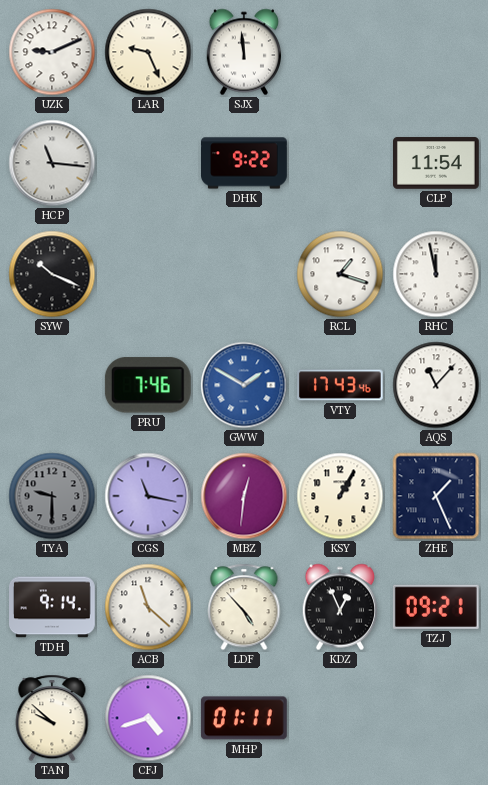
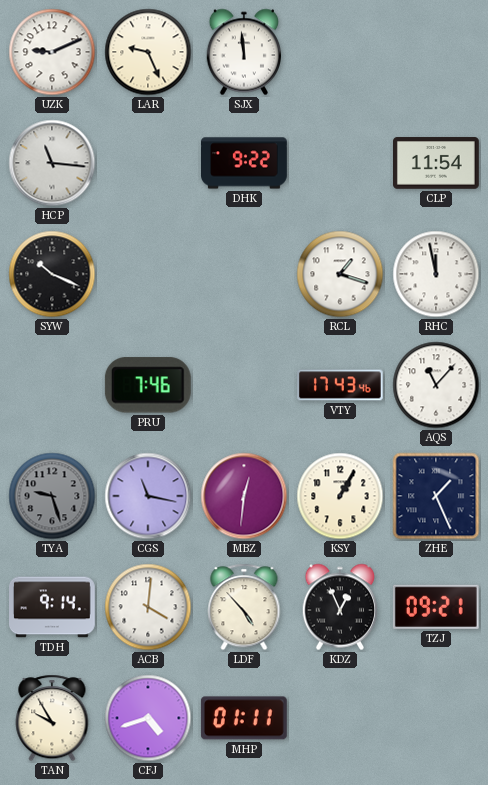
GWW: 1:50 -> none
TYA: 9:30 -> 9:27
ACB: 11:22 -> 4:01
TAN: 9:52 -> 9:55
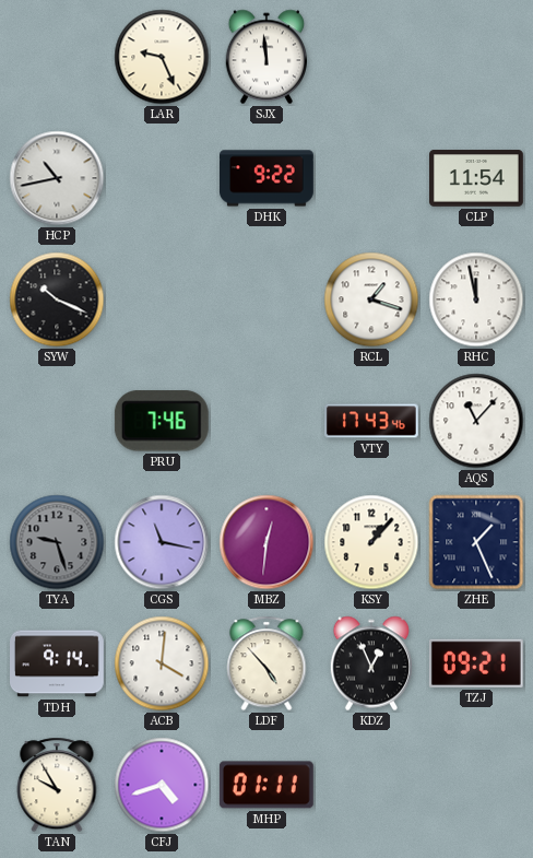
UZK: 9:11 -> none
HCP: 11:16 -> 10:43
KSY: 1:05 -> 1:07
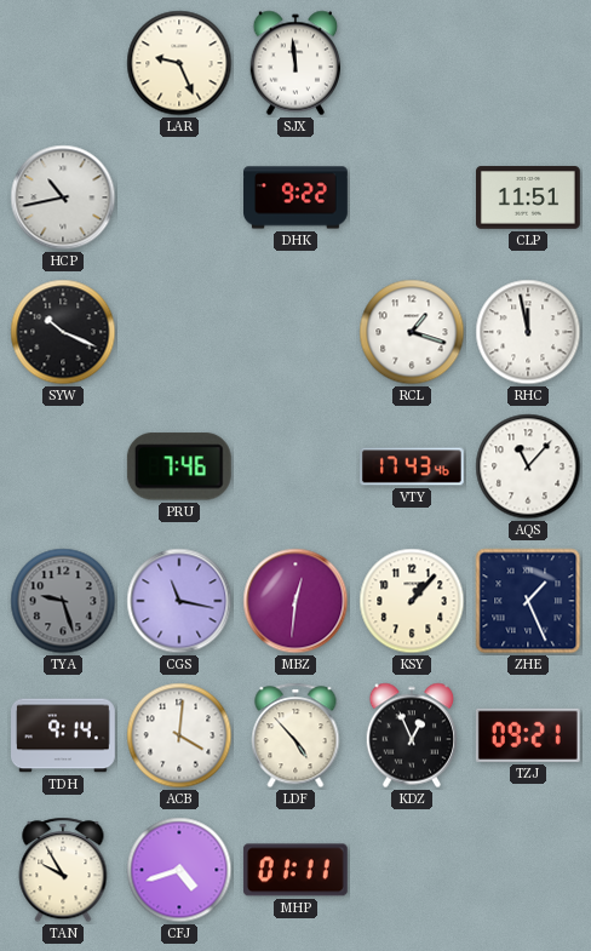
CLP: 11:54 -> 11:51
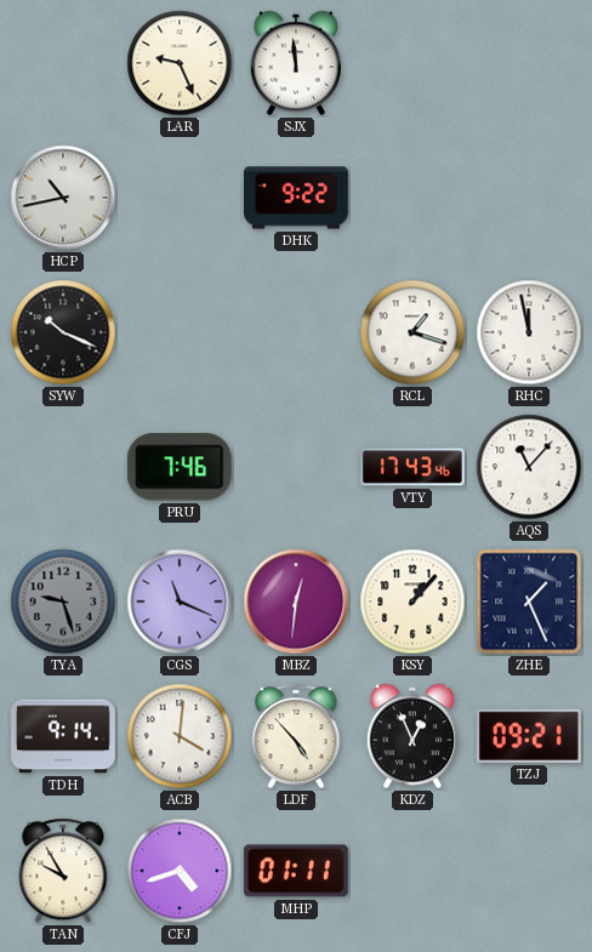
CLP: 11:51 -> none
CGS: 11:17 -> 11:19
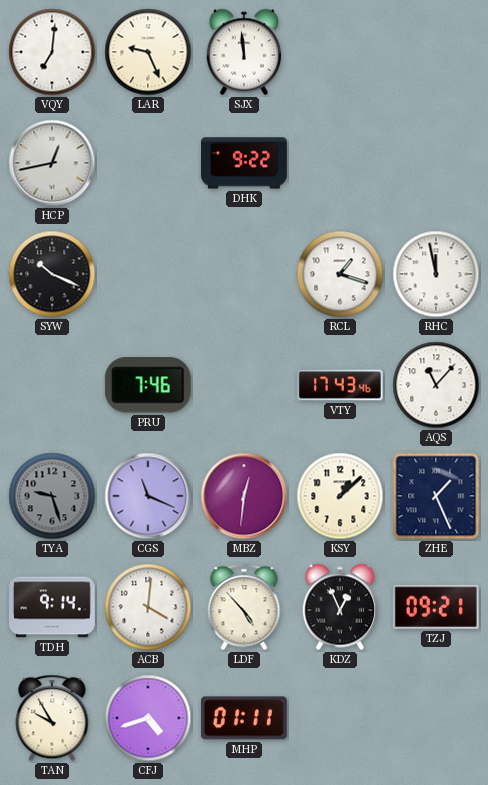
VQY: none -> 7:01
HCP: 10:43 -> 12:43
KSY: 1:07 -> 1:08
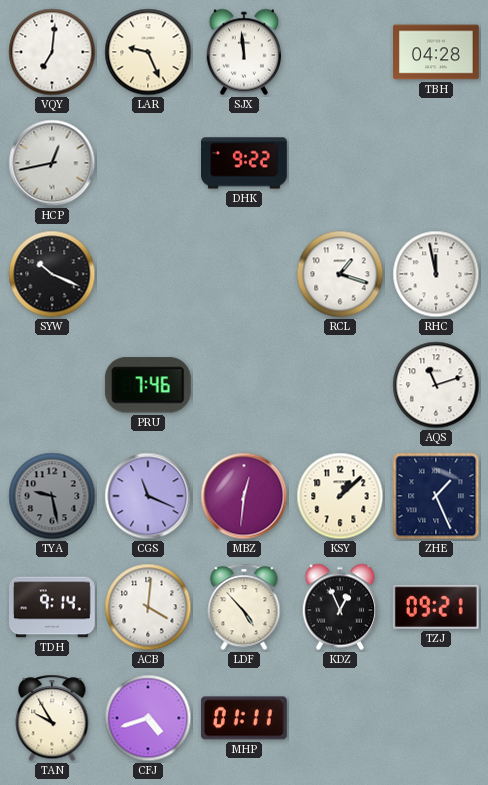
TBH: none -> 04:28
VTY: 17:43 -> none
AQS: 11:07 -> 11:12
TYA: 9:27 -> 9:28
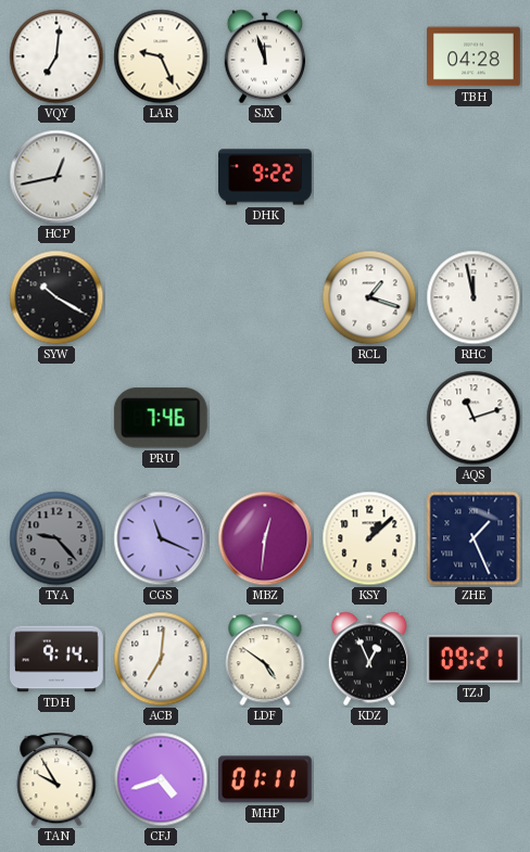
SJX: 11:59 -> 11:57
SYW: 10:19 -> 10:20
TYA: 9:28 -> 9:23
ACB: 4:01 -> 7:01
LDF: 4:53 -> 4:51
